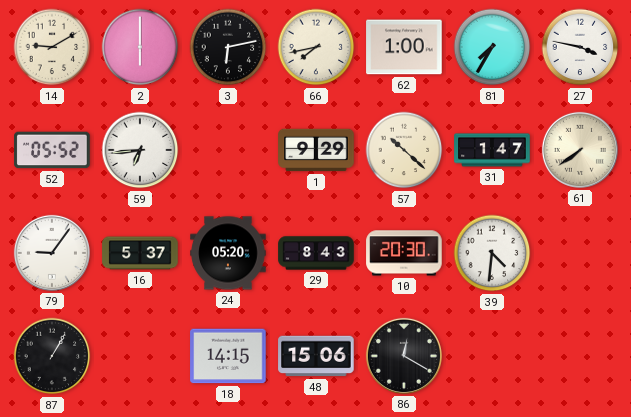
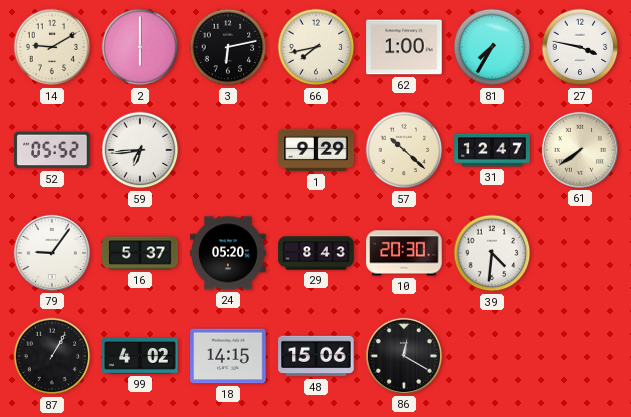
31: 1:47 -> 12:47
99: none -> 4:02
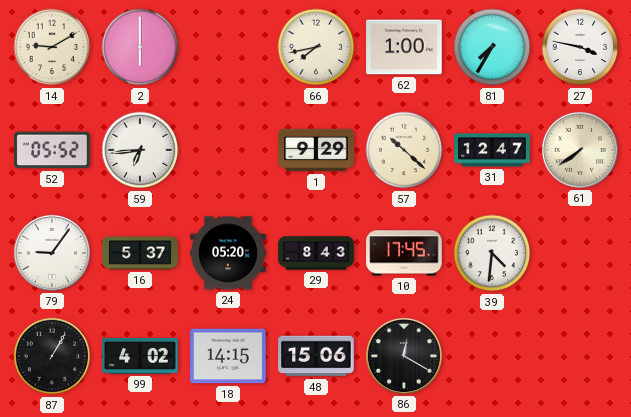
3: 6:13 -> none
10: 20:30 -> 17:45
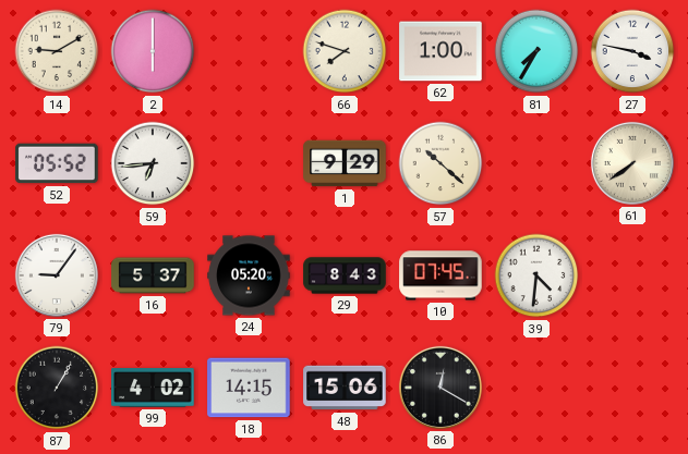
66: 7:43 -> 7:48
31: 12:47 -> none
10: 17:45 -> 07:45
